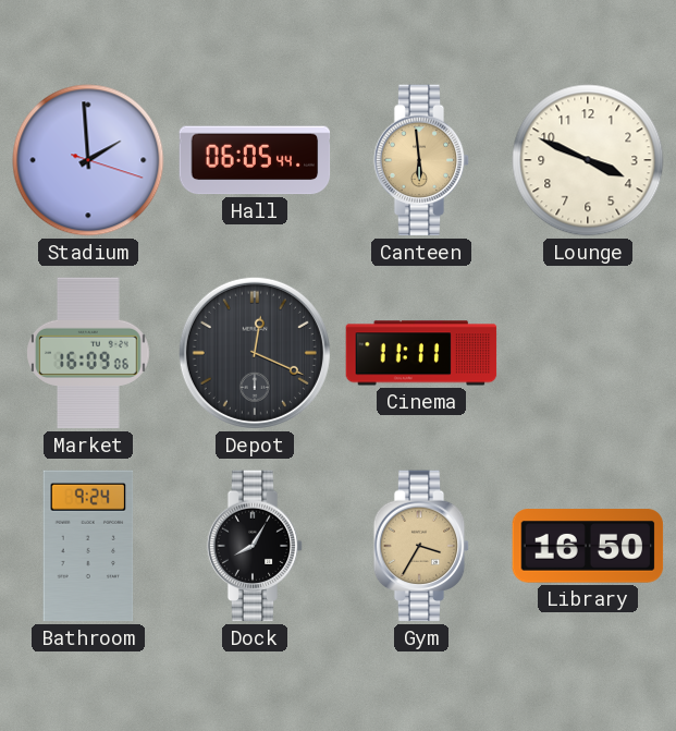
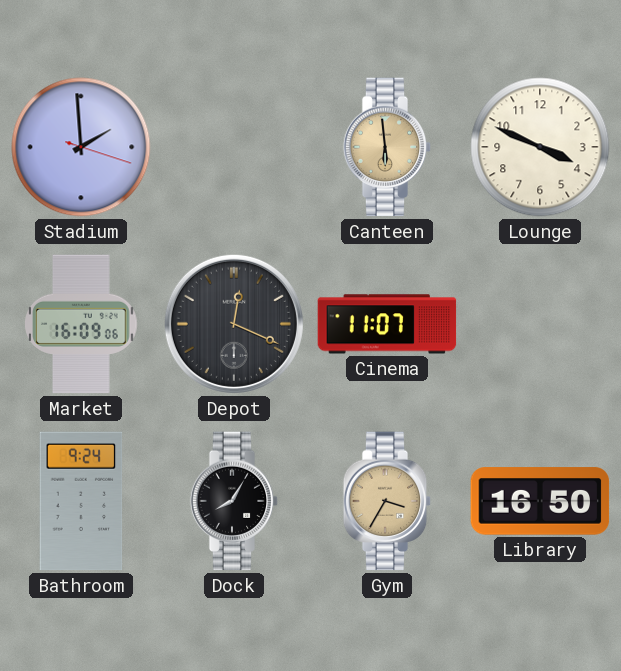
Hall: 06:05 -> none
Cinema: 11:11 -> 11:07
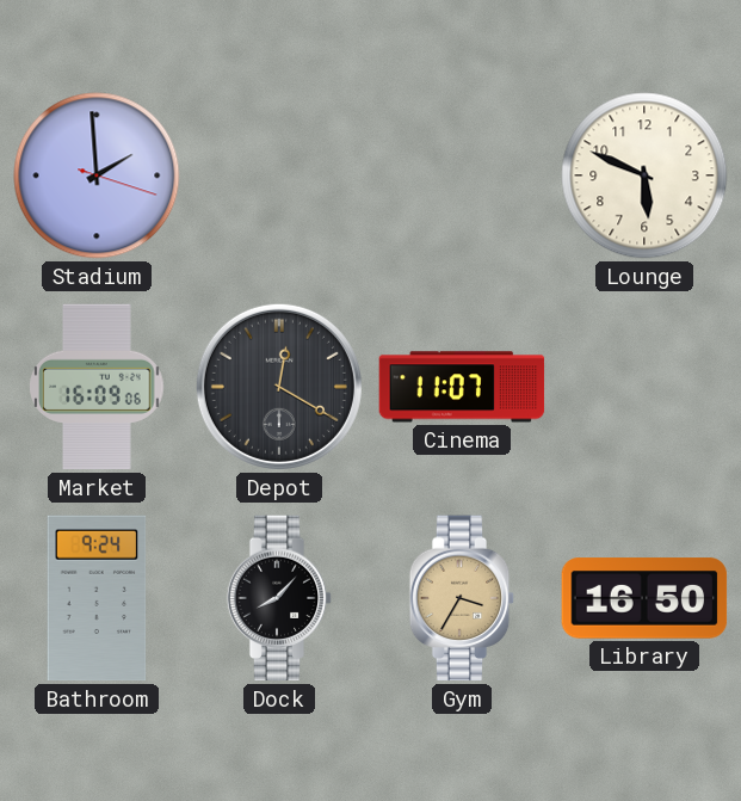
Canteen: 5:59 -> none
Lounge: 3:49 -> 5:49
Depot: 12:19 -> 12:20
Dock: 8:05 -> 8:07
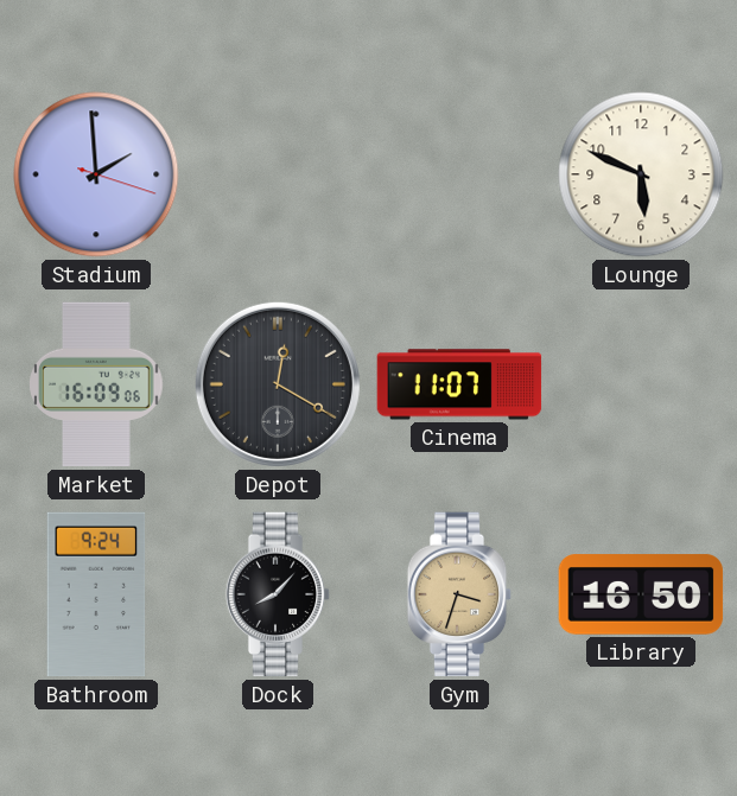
Gym: 3:35 -> 3:33
